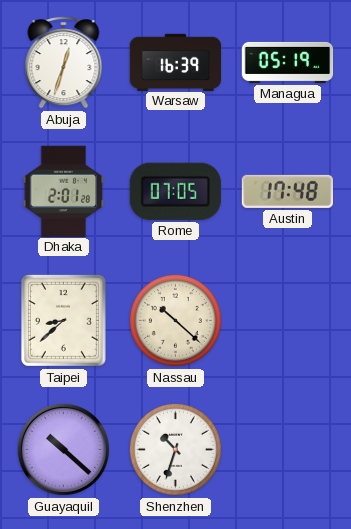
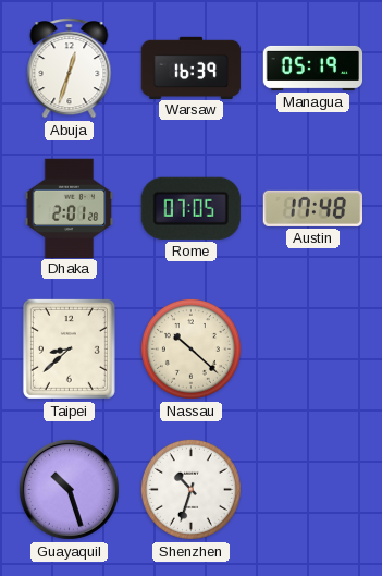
Guayaquil: 10:22 -> 10:27
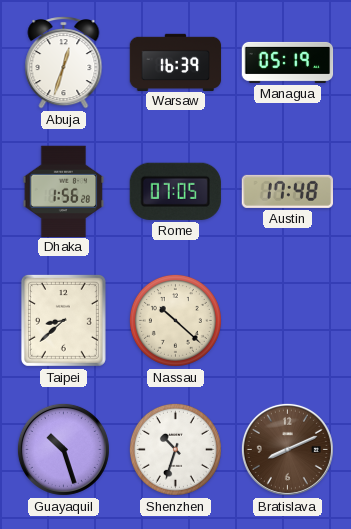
Dhaka: 2:01 -> 1:56
Bratislava: none -> 8:11
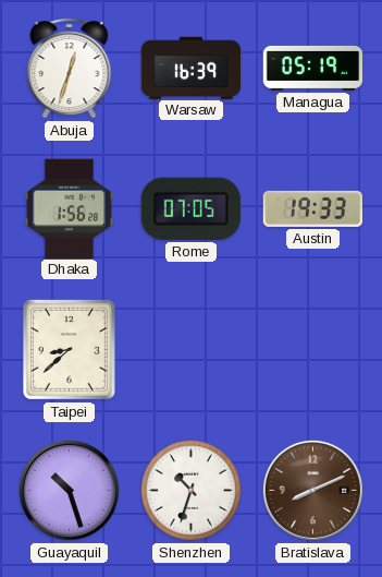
Austin: 17:48 -> 19:33
Nassau: 10:22 -> none
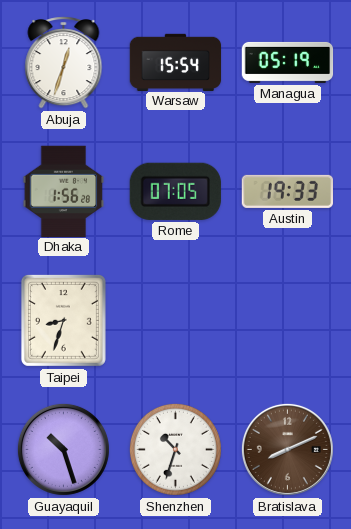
Warsaw: 16:39 -> 15:54
Taipei: 8:38 -> 8:33
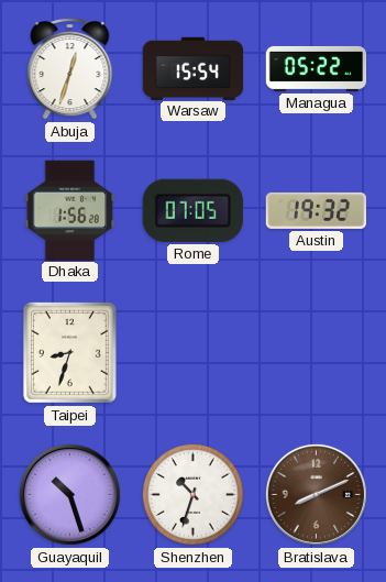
Managua: 05:19 -> 05:22
Austin: 19:33 -> 19:32
